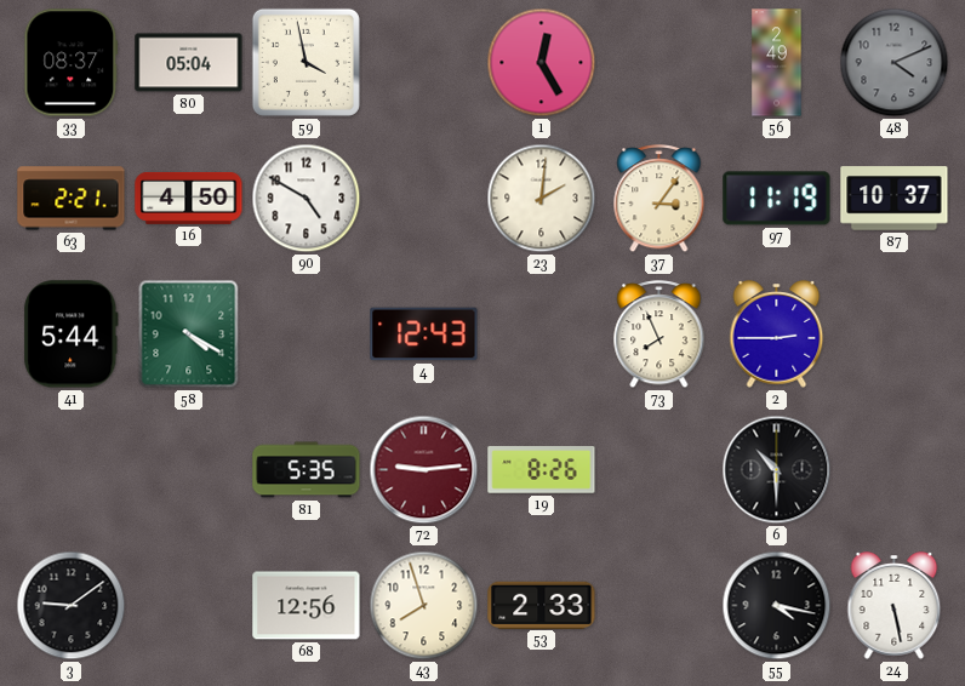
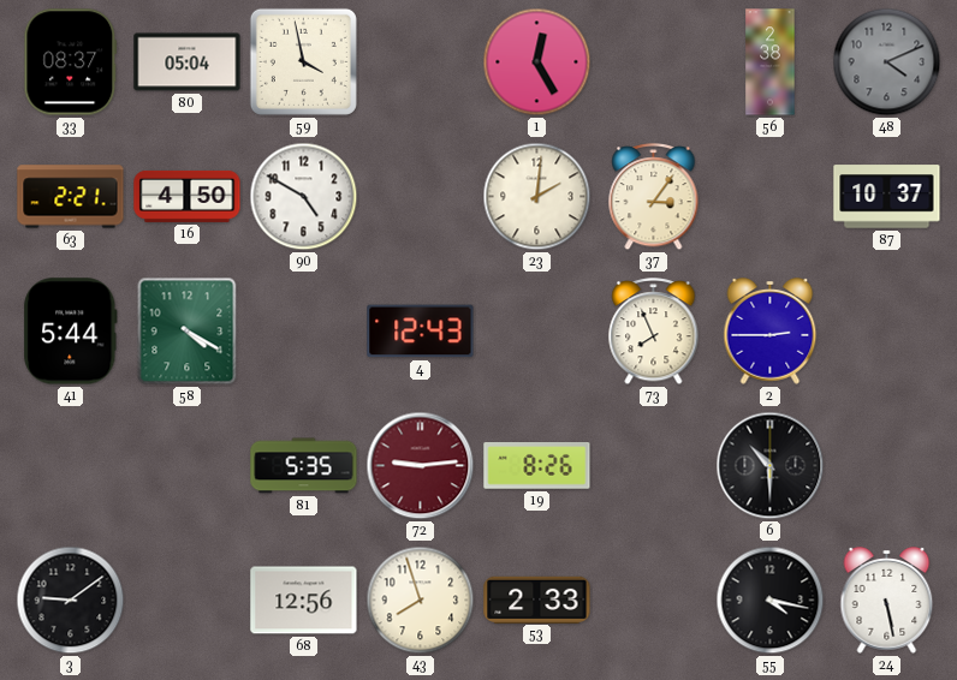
56: 2:49 -> 2:38
97: 11:19 -> none
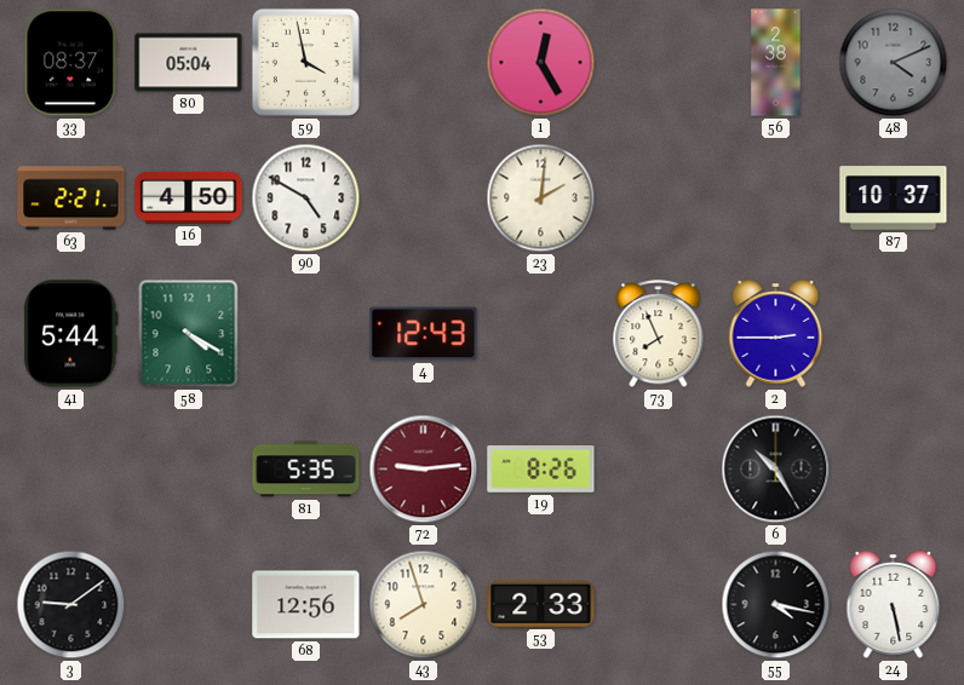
37: 3:06 -> none
6: 10:30 -> 10:25
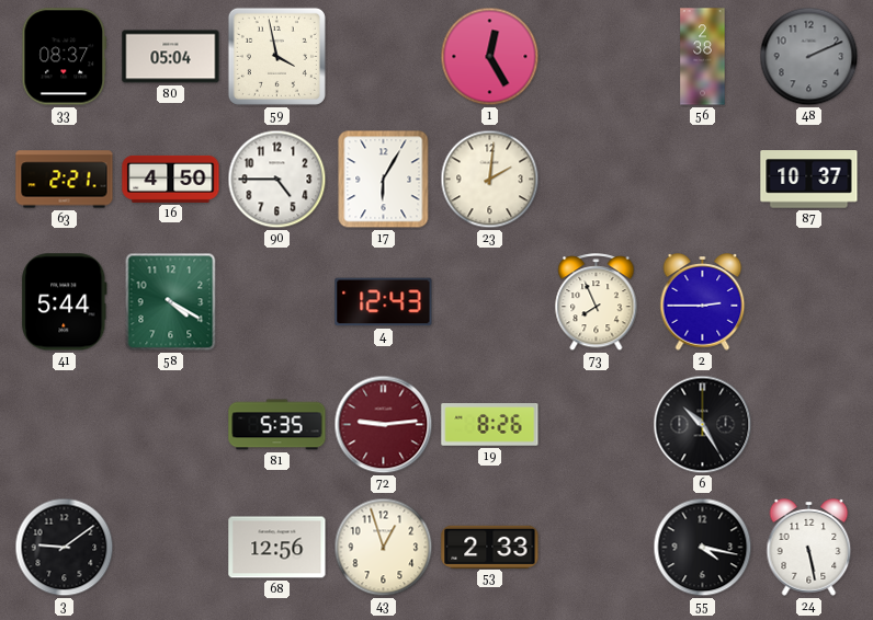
48: 4:11 -> 2:11
90: 4:50 -> 4:45
17: none -> 6:05
43: 7:57 -> 12:57
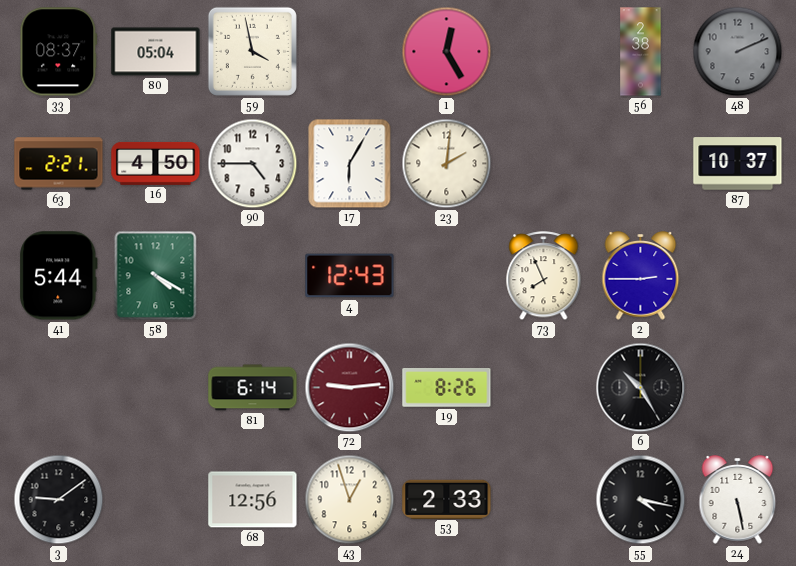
81: 5:35 -> 6:14
